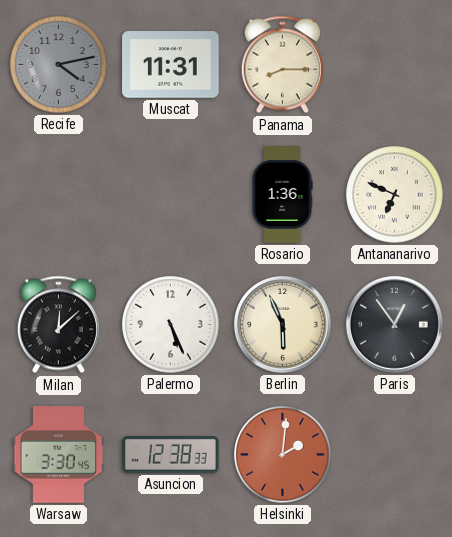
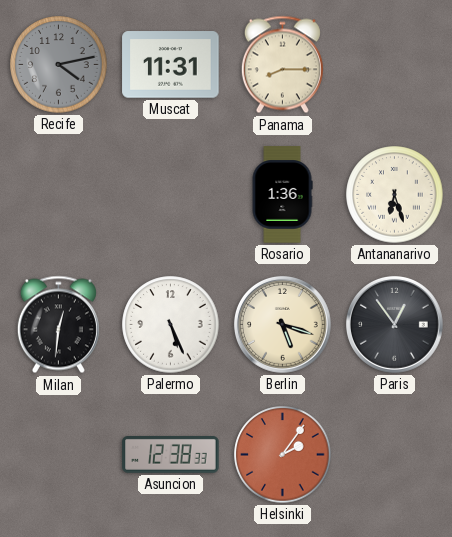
Antananarivo: 6:49 -> 6:27
Milan: 12:08 -> 12:31
Berlin: 5:56 -> 5:18
Warsaw: 3:30 -> none
Helsinki: 2:01 -> 2:06
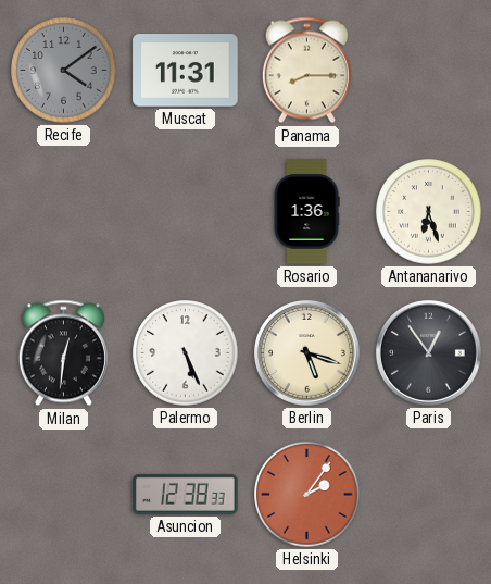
Recife: 4:13 -> 4:09
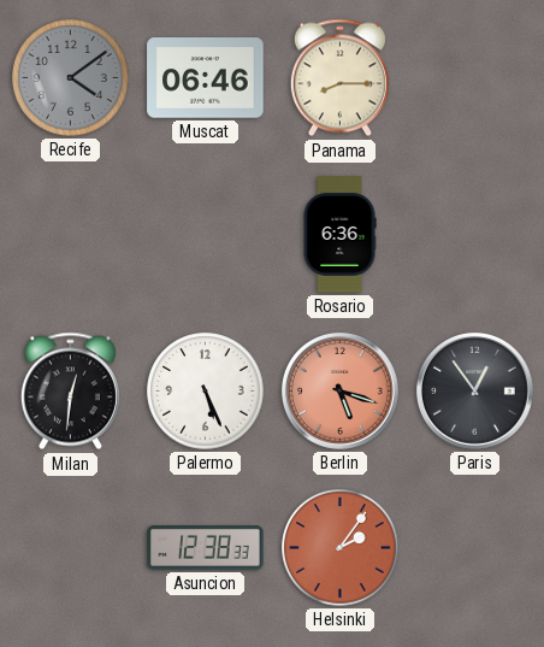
Muscat: 11:31 -> 06:46
Rosario: 1:36 -> 6:36
Antananarivo: 6:27 -> none
Berlin dial: cream -> salmon
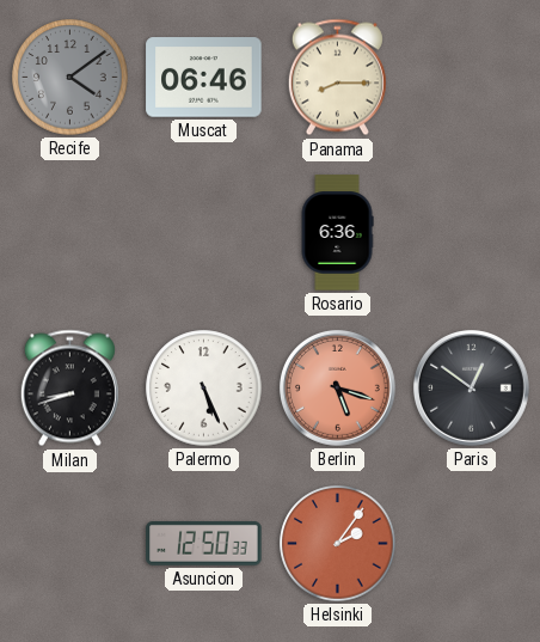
Milan: 12:31 -> 8:42
Paris: 12:54 -> 12:51
Asuncion: 12:38 -> 12:50
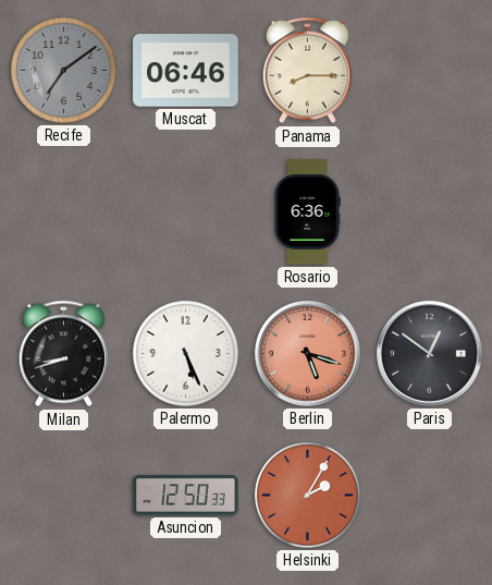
Recife: 4:09 -> 7:09
Helsinki: 2:06 -> 2:05
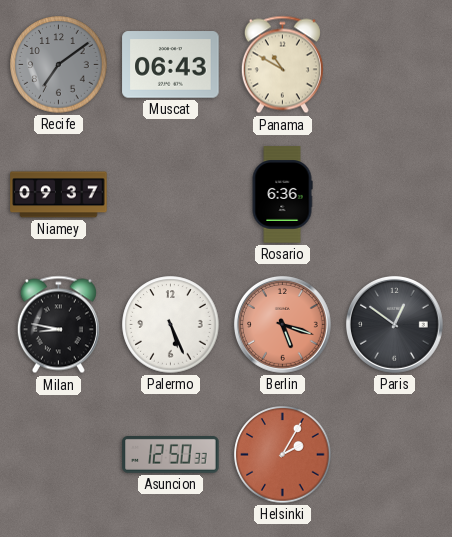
Muscat: 06:46 -> 06:43
Panama: 8:15 -> 10:50
Niamey: none -> 09:37
Milan: 8:42 -> 8:47
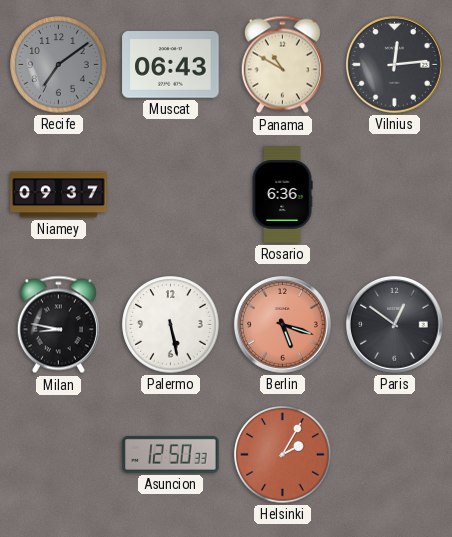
Vilnius: none -> 12:14
Palermo: 5:26 -> 5:28
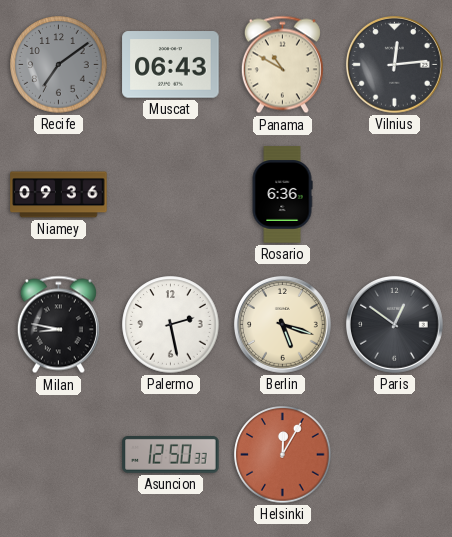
Niamey: 09:37 -> 09:36
Palermo: 5:28 -> 2:28
Berlin dial: salmon -> cream
Helsinki: 2:05 -> 12:05
